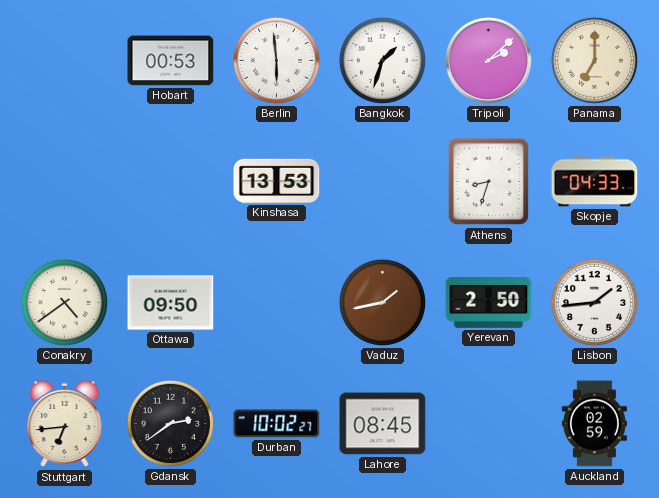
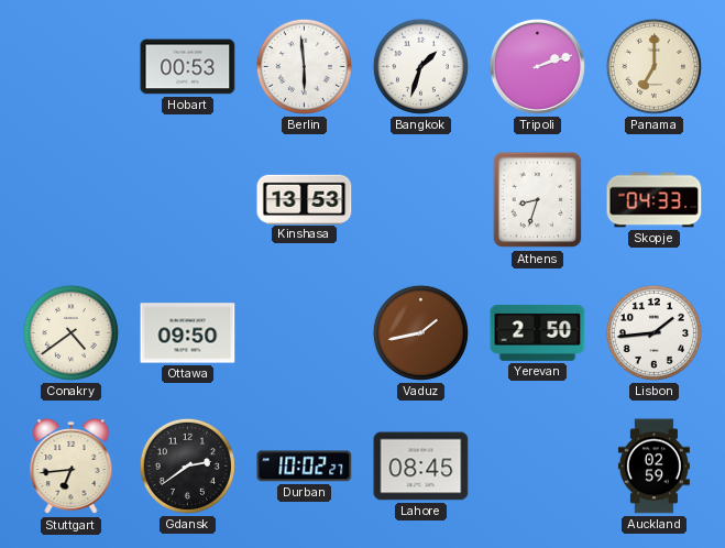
Tripoli: 2:08 -> 2:12
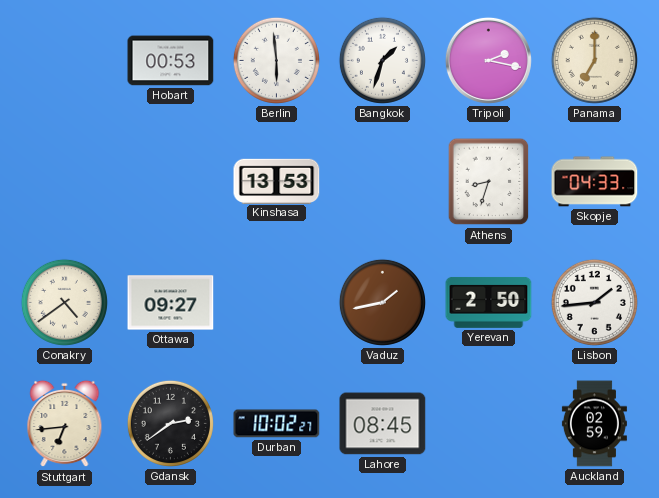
Tripoli: 2:12 -> 2:17
Ottawa: 09:50 -> 09:27
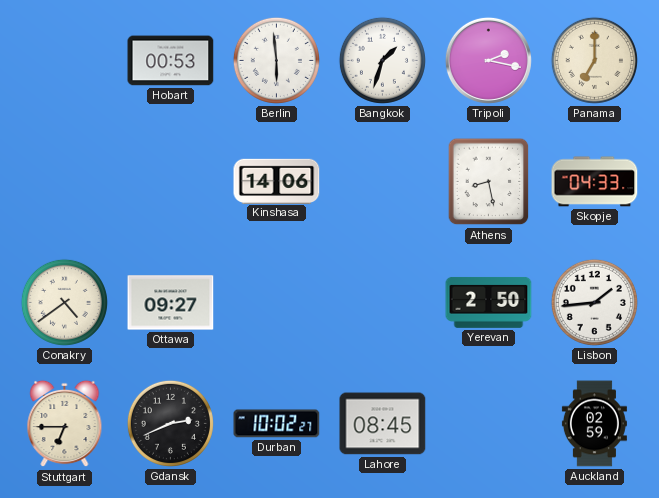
Kinshasa: 13:53 -> 14:06
Athens: 8:33 -> 8:28
Vaduz: 1:43 -> none
Stuttgart: 6:44 -> 6:45
Gdansk: 2:39 -> 2:41
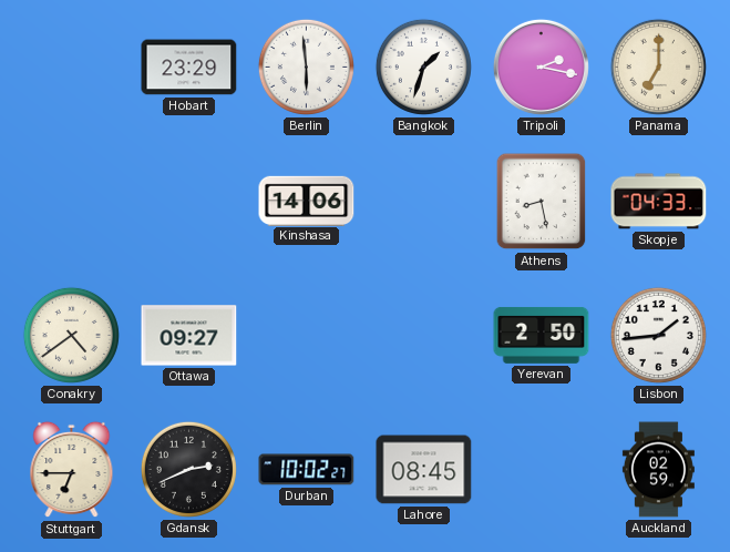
Hobart: 00:53 -> 23:29
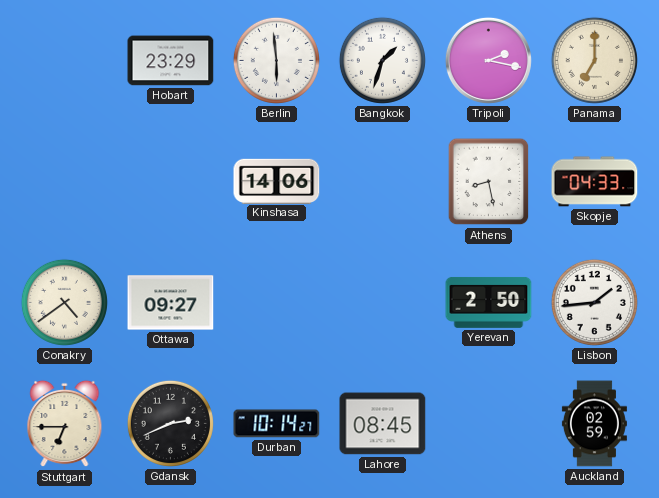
Durban: 10:02 -> 10:14
